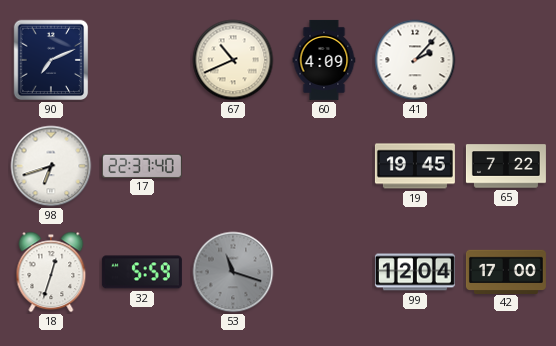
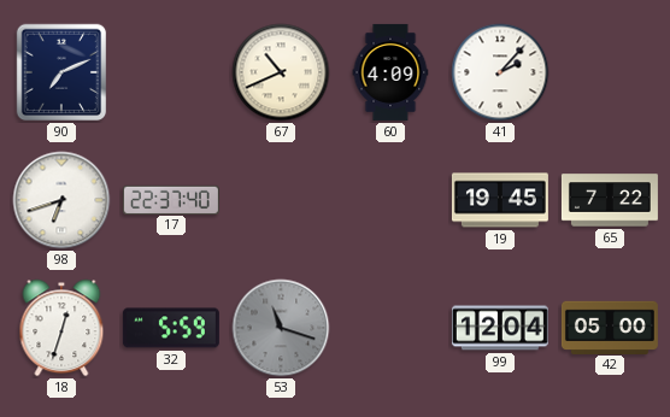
42: 17:00 -> 05:00
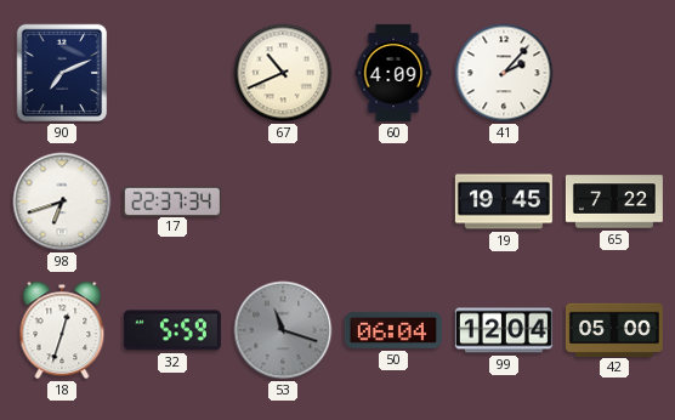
17: 22:37:40 -> 22:37:34
50: none -> 06:04
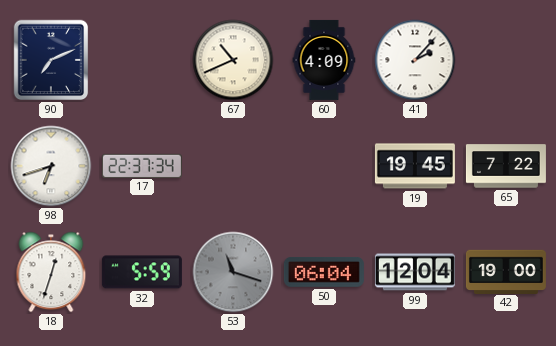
42: 05:00 -> 19:00
